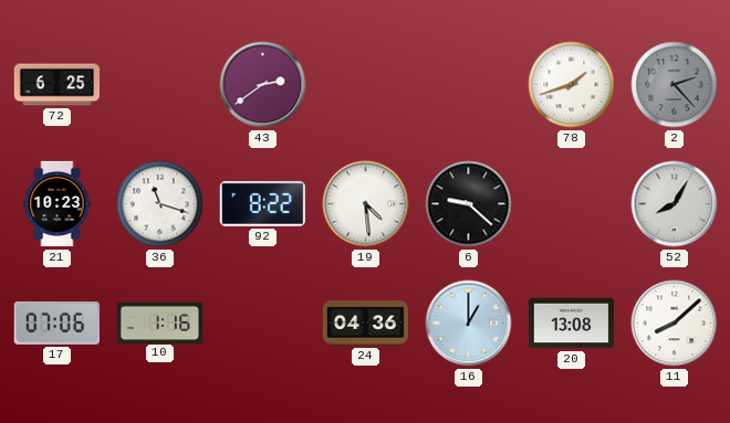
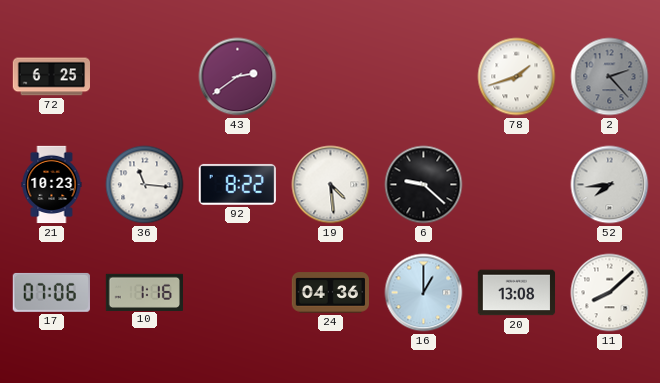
36: 11:18 -> 11:16
52: 8:05 -> 7:44
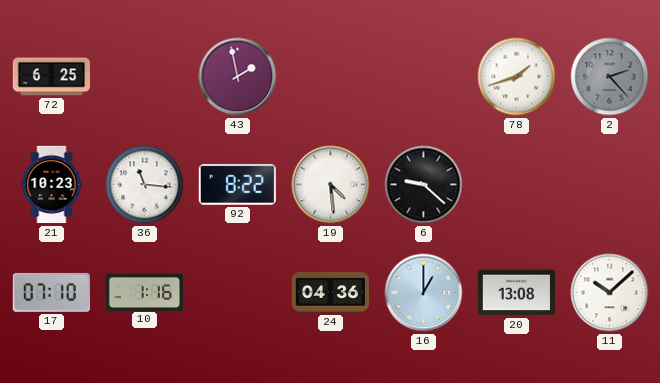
43: 2:39 -> 1:58
52: 7:44 -> none
17: 07:06 -> 07:10
11: 8:08 -> 10:08
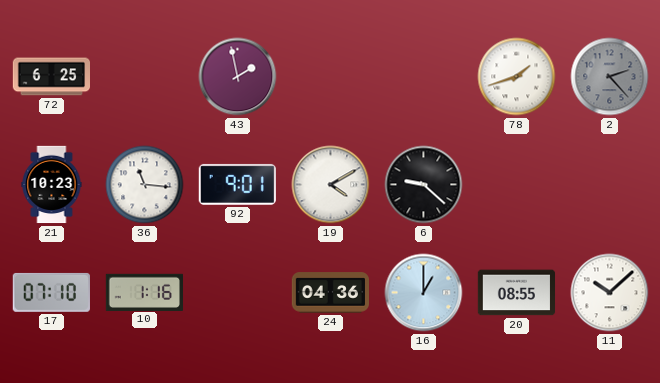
92: 8:22 -> 9:01
19: 4:29 -> 4:10
20: 13:08 -> 08:55
